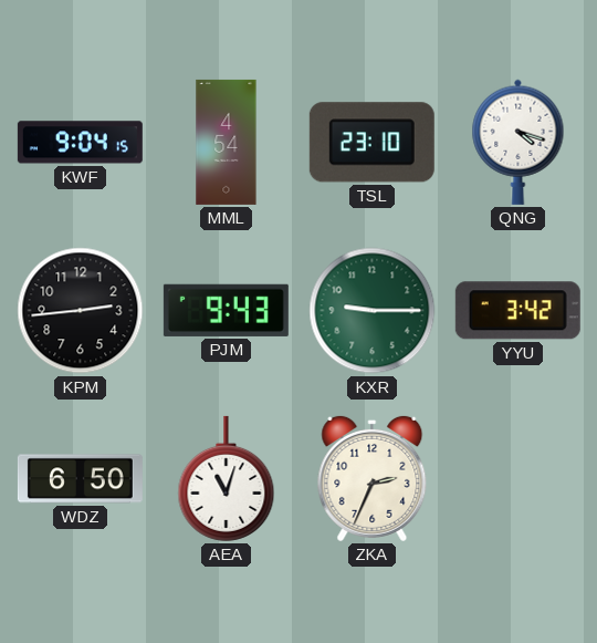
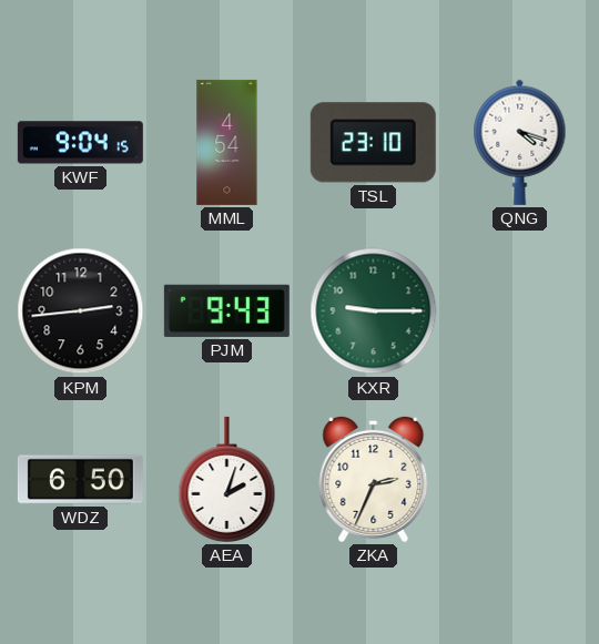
YYU: 3:42 -> none
AEA: 11:03 -> 2:03
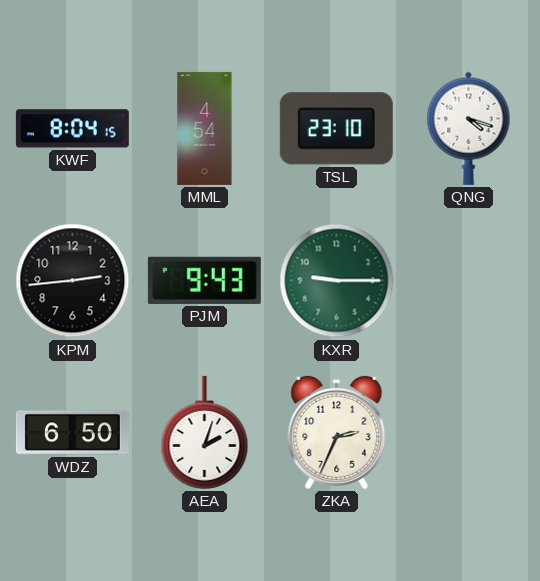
KWF: 9:04 -> 8:04
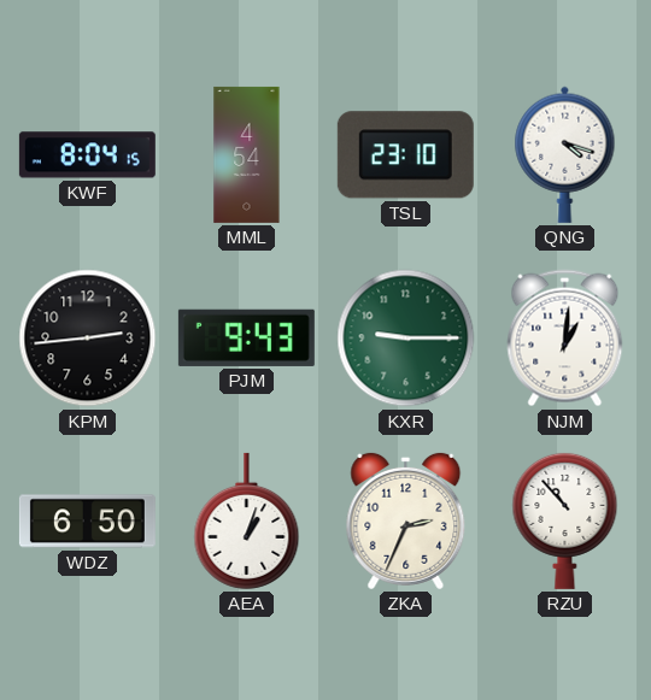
NJM: none -> 1:01
AEA: 2:03 -> 1:03
RZU: none -> 10:53
